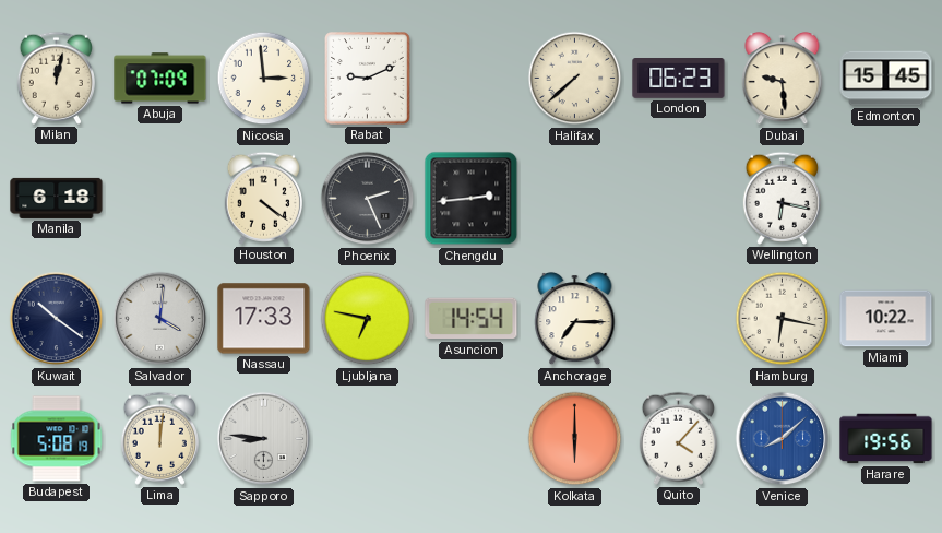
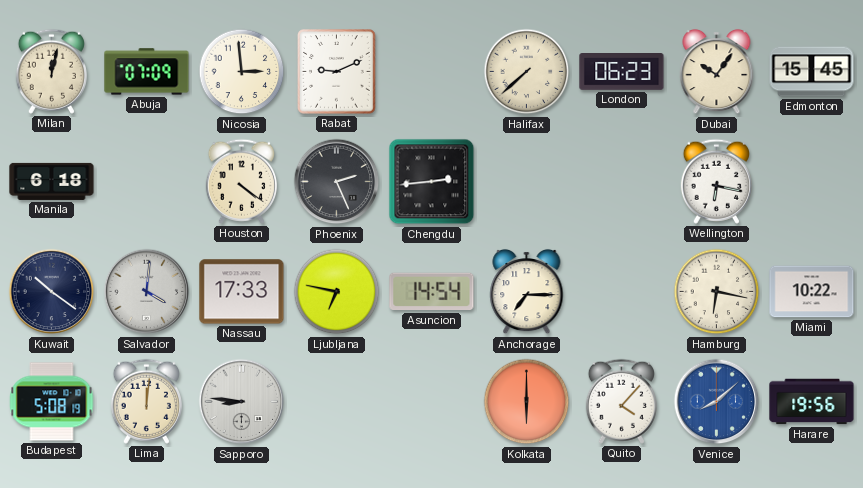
Dubai: 9:29 -> 10:06
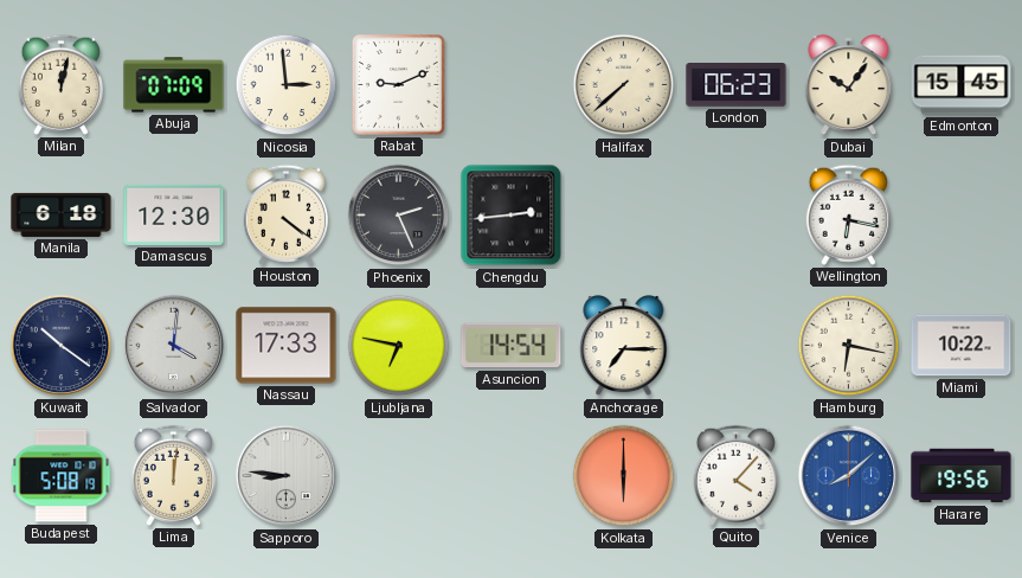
Damascus: none -> 12:30
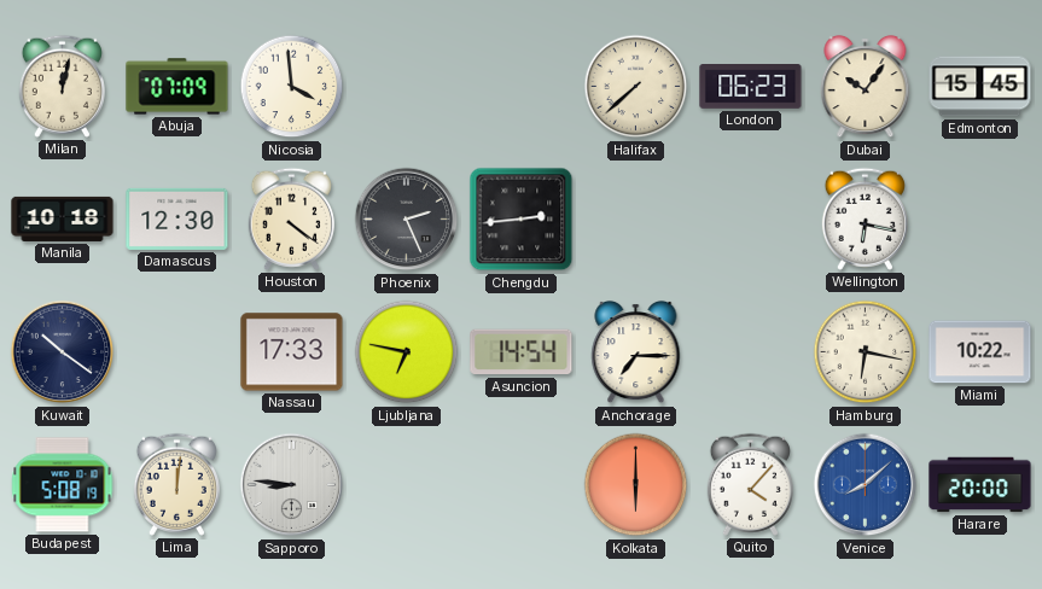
Nicosia: 2:59 -> 3:59
Rabat: 9:11 -> none
Manila: 6:18 -> 10:18
Salvador: 4:01 -> none
Harare: 19:56 -> 20:00
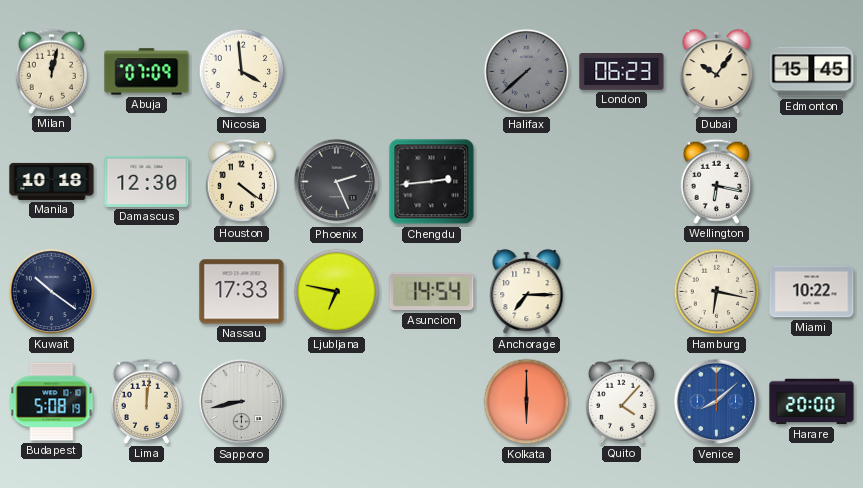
Halifax dial: cream -> grey
Sapporo: 8:46 -> 8:43
